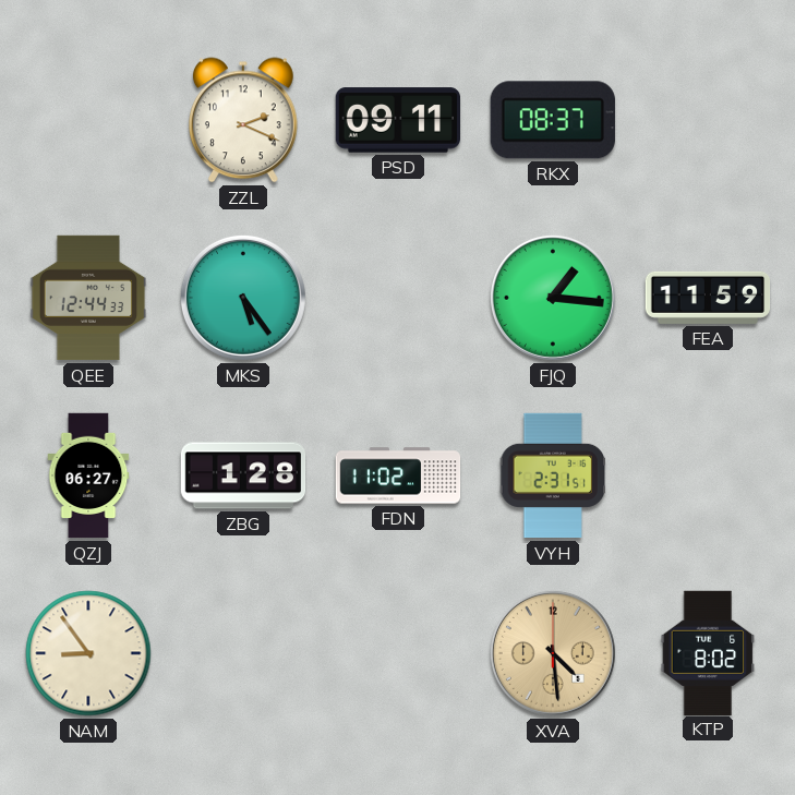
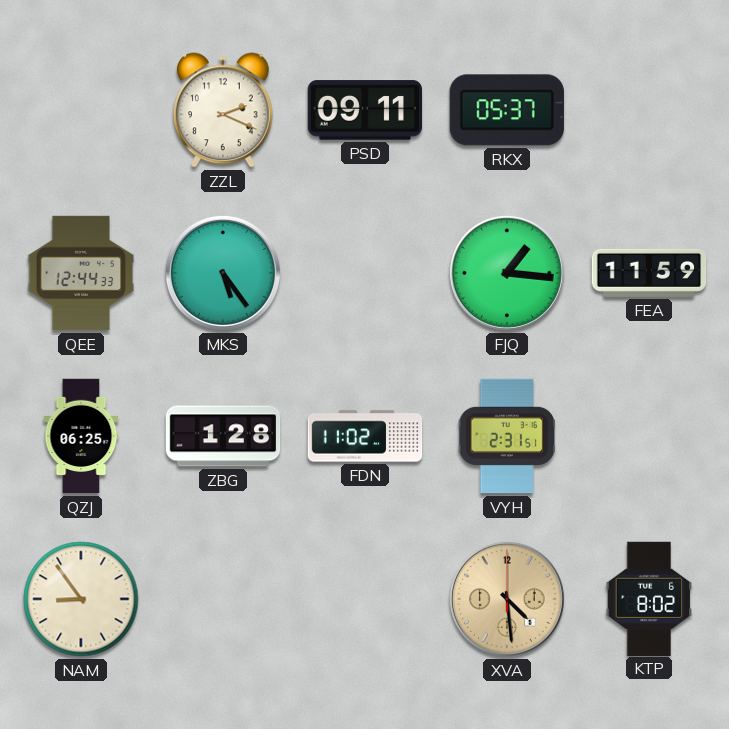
RKX: 08:37 -> 05:37
QZJ: 06:27 -> 06:25
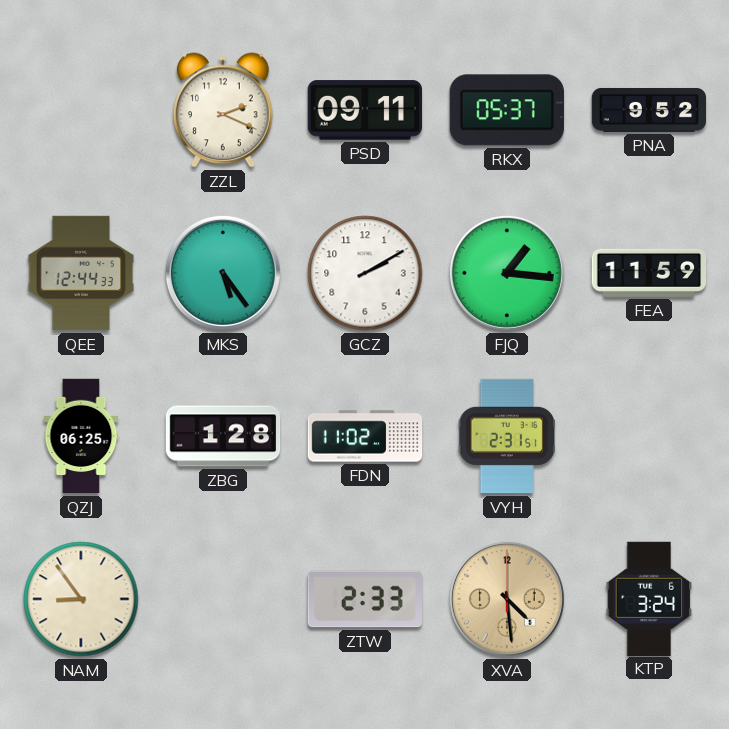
PNA: none -> 9:52
GCZ: none -> 2:10
ZTW: none -> 2:33
KTP: 8:02 -> 3:24
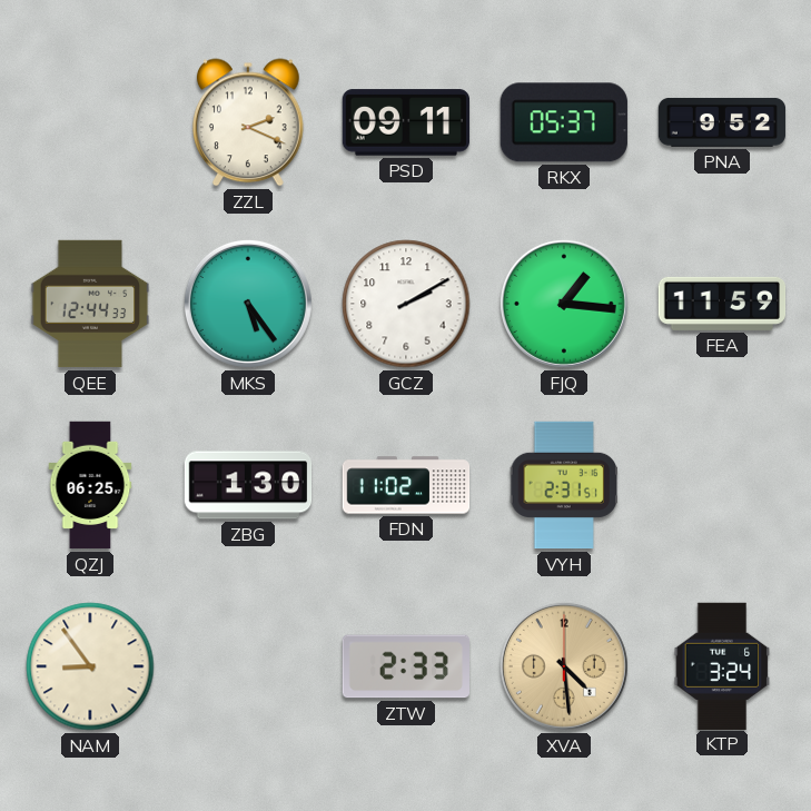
ZBG: 1:28 -> 1:30
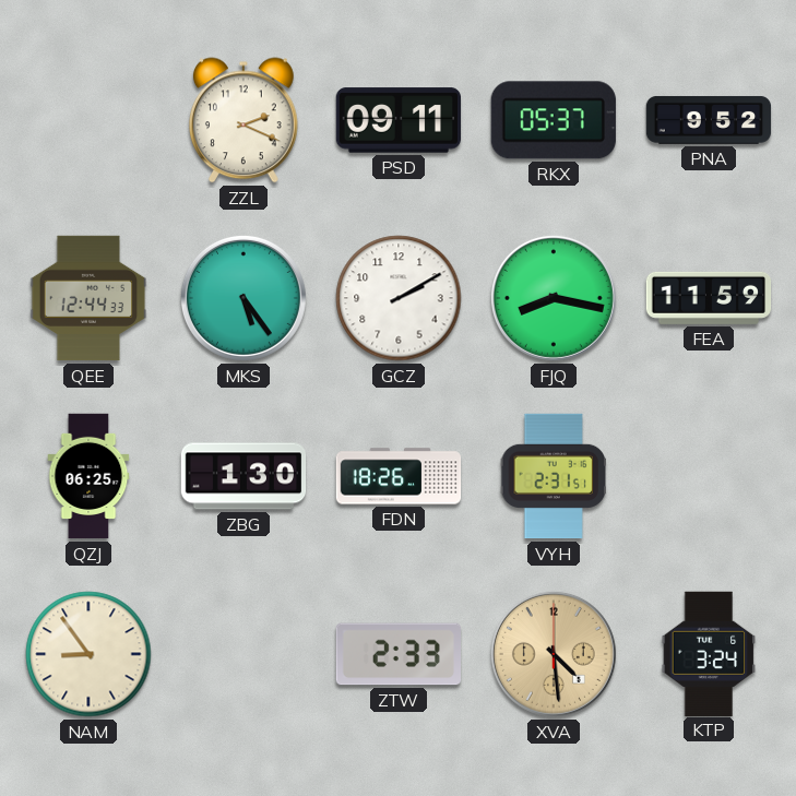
FJQ: 1:16 -> 8:17
FDN: 11:02 -> 18:26
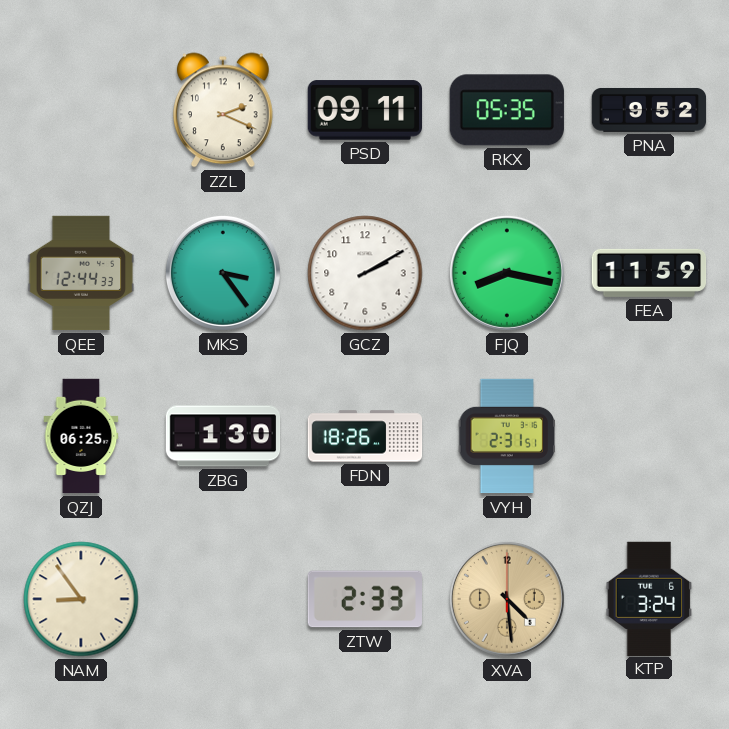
RKX: 05:37 -> 05:35
MKS: 5:24 -> 3:24
